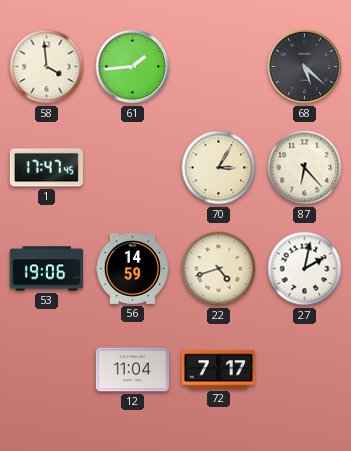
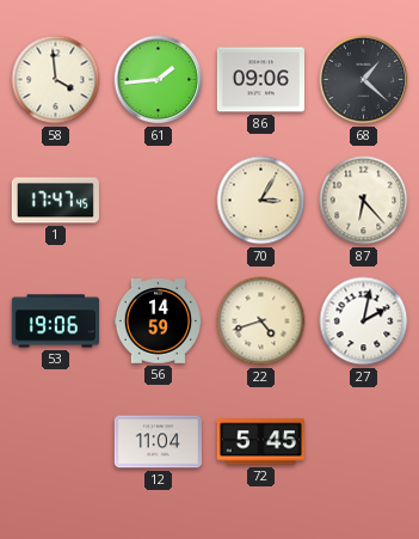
86: none -> 09:06
68: 5:22 -> 1:22
72: 7:17 -> 5:45
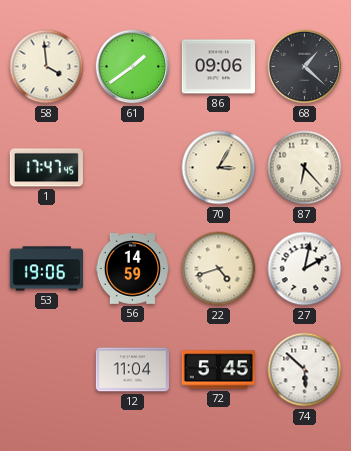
61: 1:44 -> 1:39
74: none -> 5:52
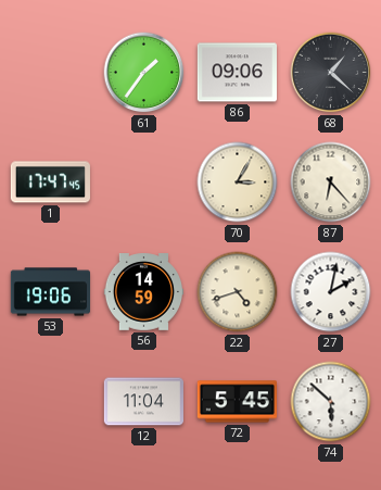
58: 3:59 -> none
61: 1:39 -> 1:36
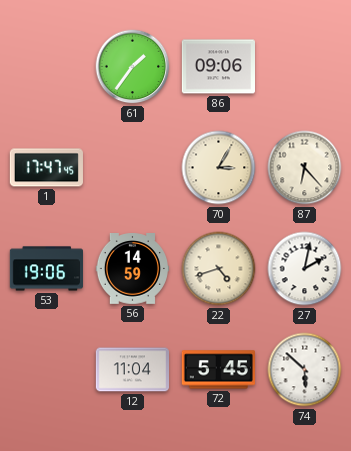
68: 1:22 -> none
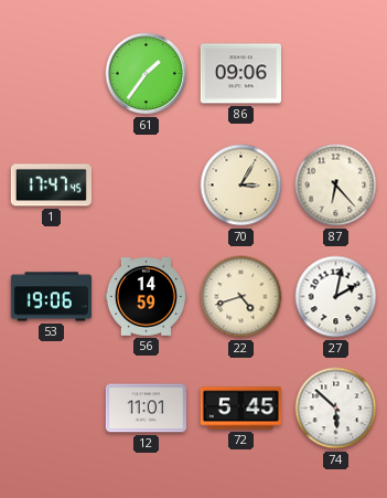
12: 11:04 -> 11:01
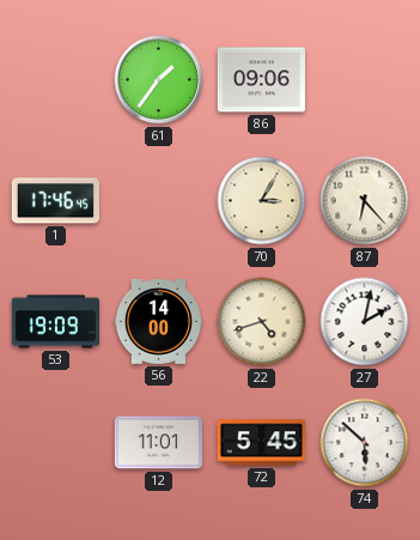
1: 17:47 -> 17:46
53: 19:06 -> 19:09
56: 14:59 -> 14:00
